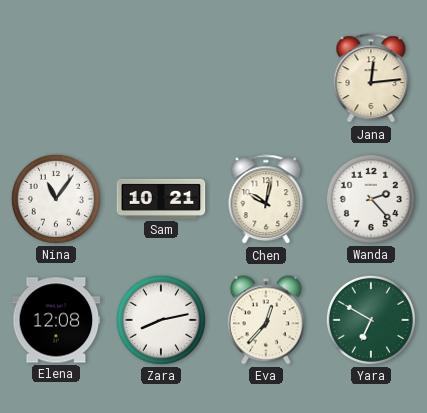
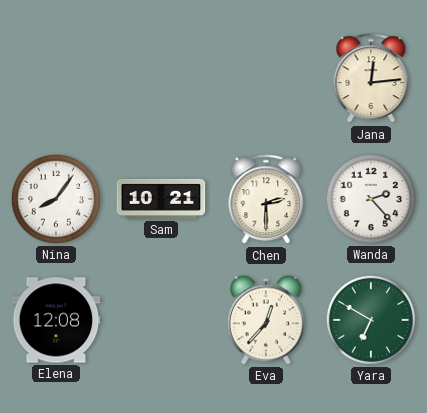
Nina: 11:06 -> 8:06
Chen: 10:02 -> 2:30
Zara: 8:13 -> none
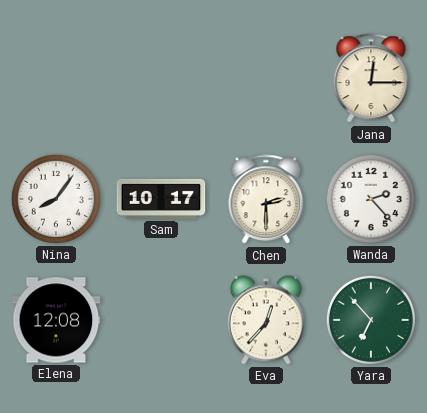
Jana: 12:14 -> 12:15
Sam: 10:21 -> 10:17
Yara: 6:50 -> 6:53
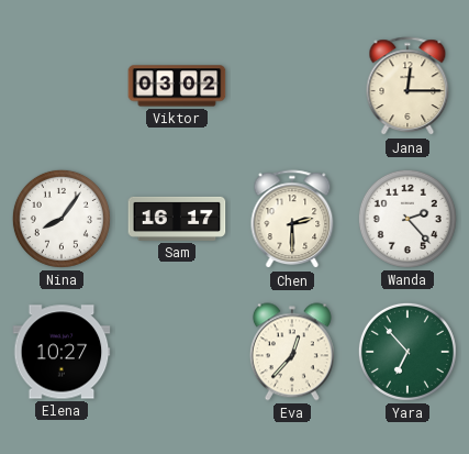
Viktor: none -> 03:02
Sam: 10:17 -> 16:17
Elena: 12:08 -> 10:27
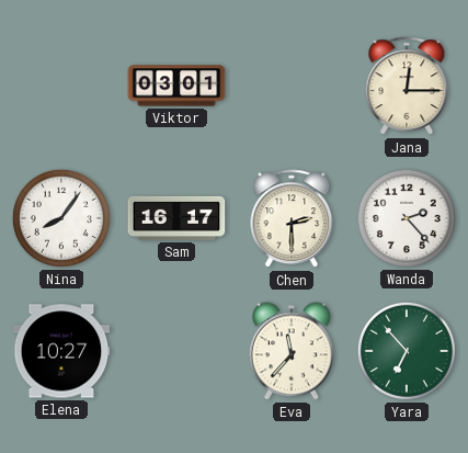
Viktor: 03:02 -> 03:01
Eva: 12:37 -> 11:37
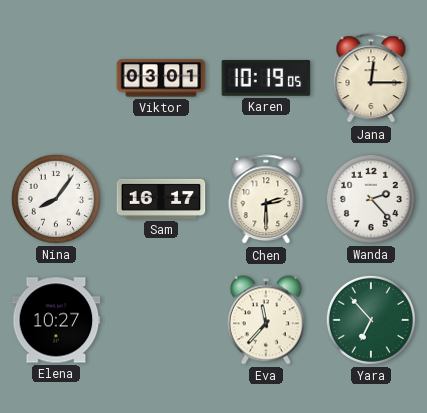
Karen: none -> 10:19
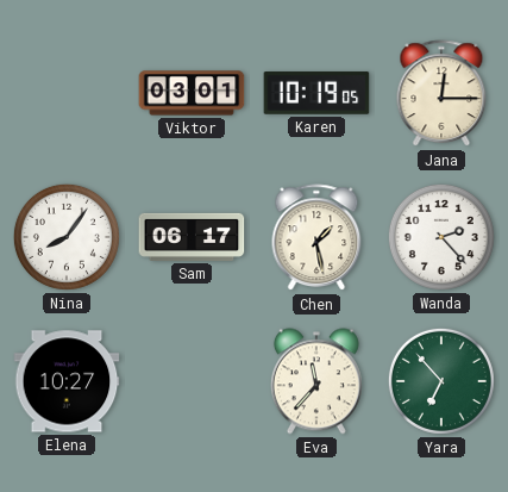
Sam: 16:17 -> 06:17
Chen: 2:30 -> 1:28
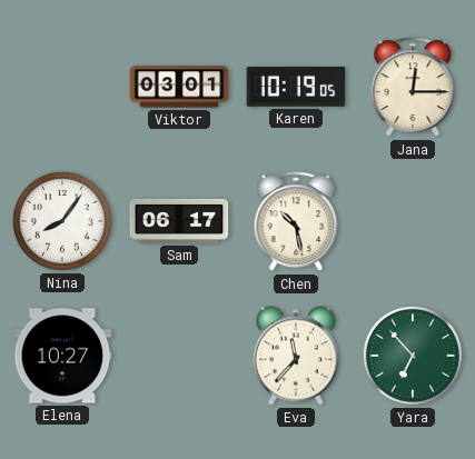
Chen: 1:28 -> 10:28
Wanda: 2:23 -> none
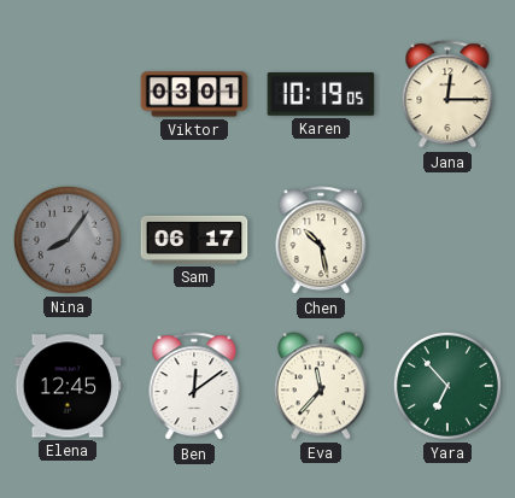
Nina dial: white -> grey
Elena: 10:27 -> 12:45
Ben: none -> 12:09
